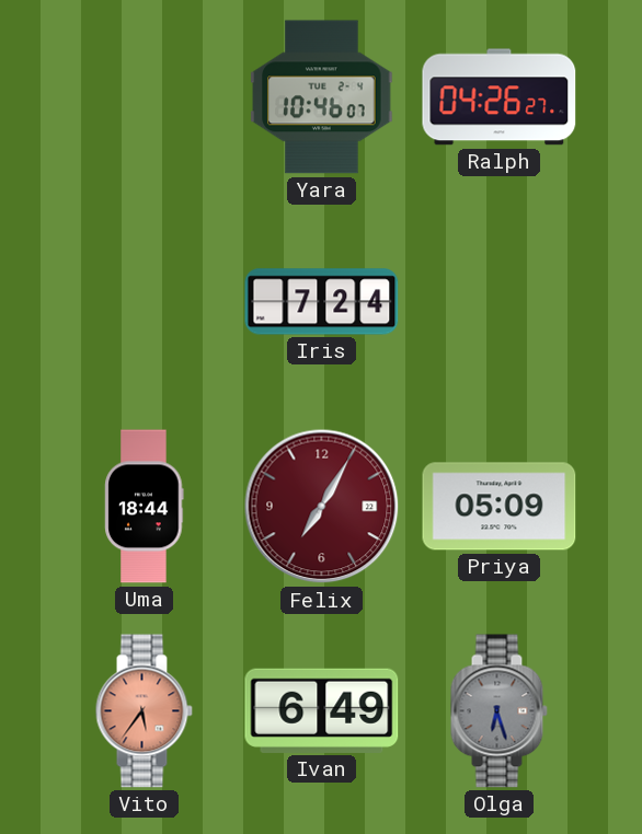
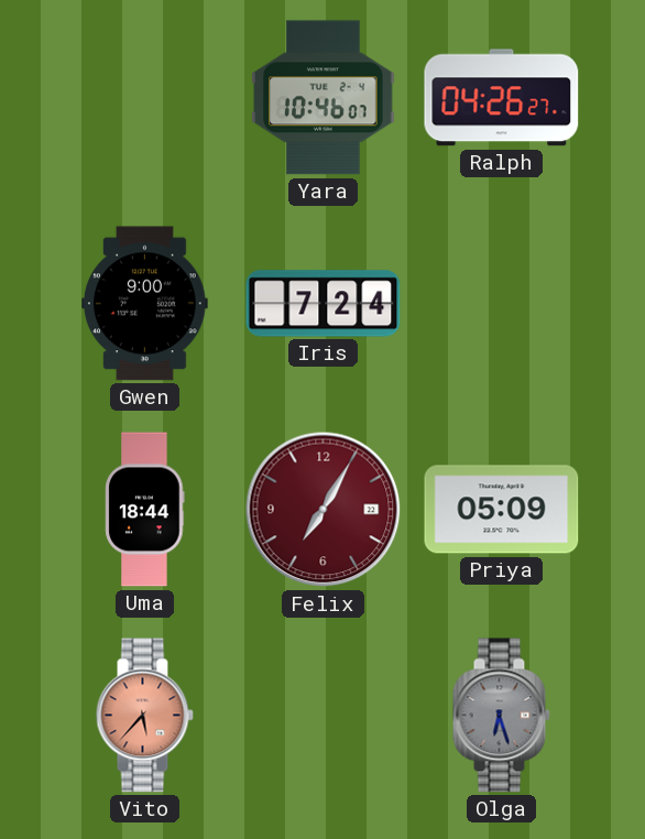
Gwen: none -> 9:00
Vito: 5:36 -> 5:37
Ivan: 6:49 -> none
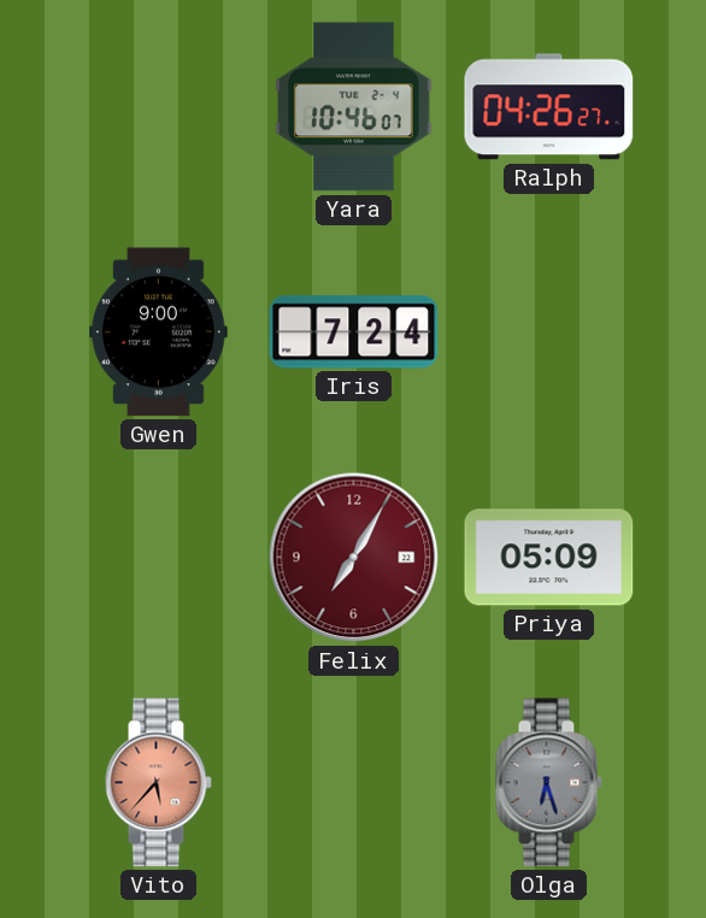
Uma: 18:44 -> none
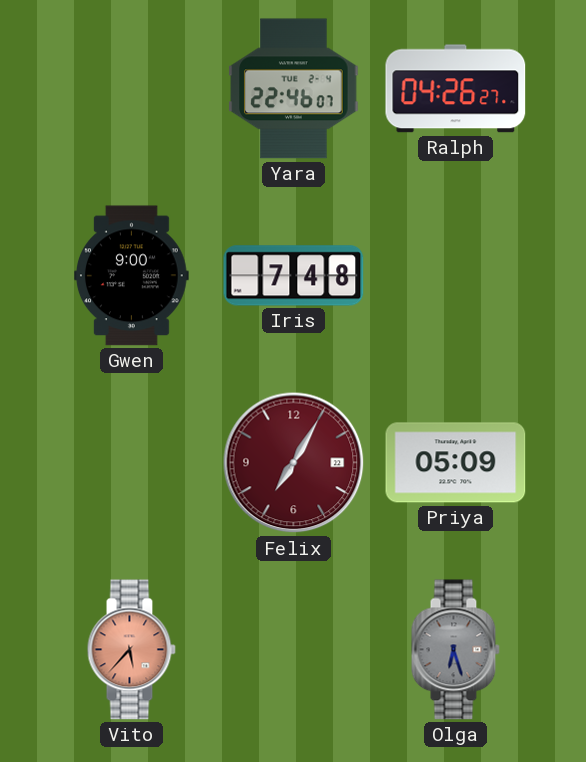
Yara: 10:46 -> 22:46
Iris: 7:24 -> 7:48
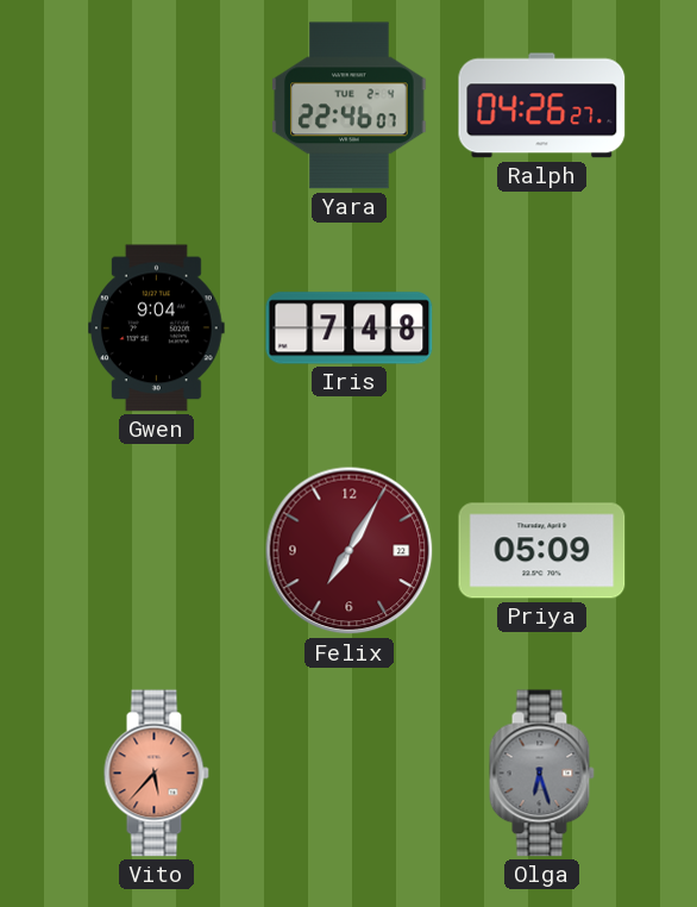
Gwen: 9:00 -> 9:04
